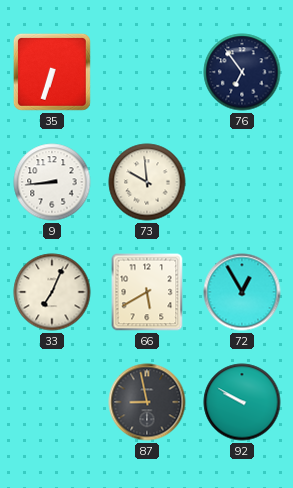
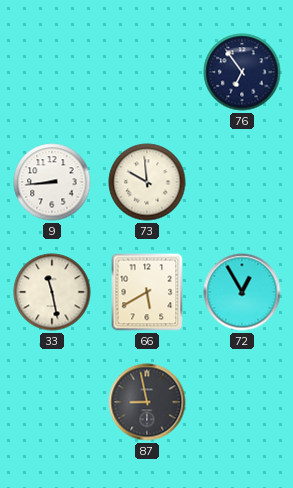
35: 6:33 -> none
33: 7:04 -> 11:28
92: 9:50 -> none
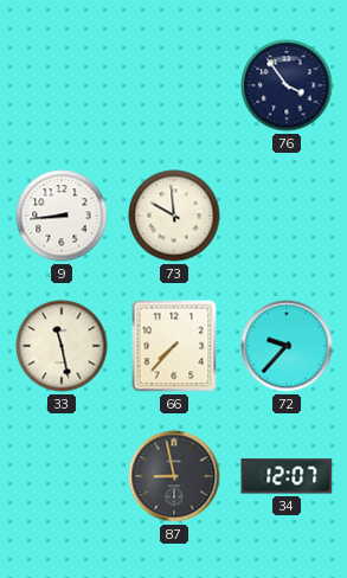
76: 6:54 -> 3:54
66: 5:40 -> 7:37
72: 12:55 -> 9:37
34: none -> 12:07
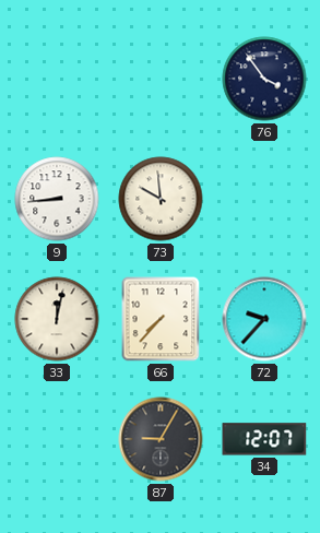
33: 11:28 -> 12:02
87: 8:58 -> 9:05
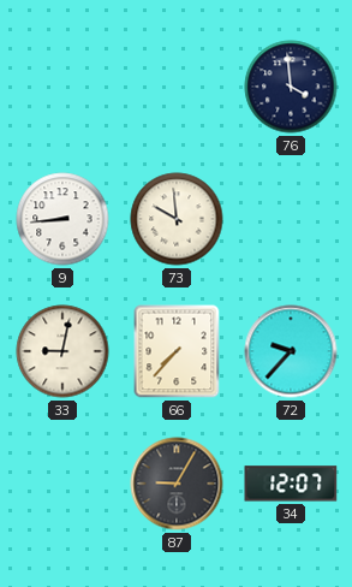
76: 3:54 -> 3:59
33: 12:02 -> 9:02
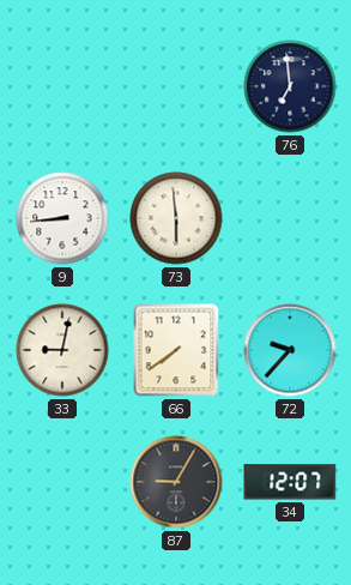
76: 3:59 -> 6:59
73: 9:59 -> 5:59
66: 7:37 -> 7:39
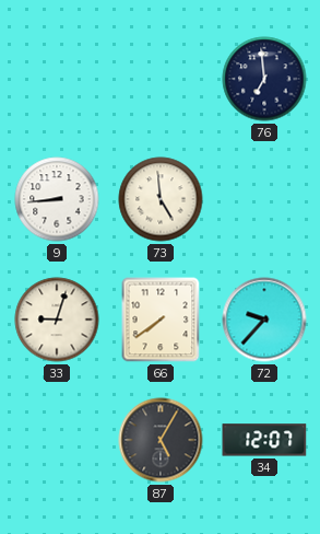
73: 5:59 -> 4:59
33: 9:02 -> 9:03
87: 9:05 -> 5:05
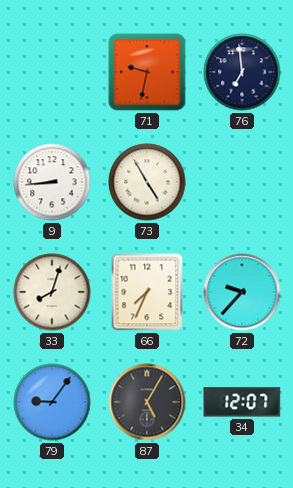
71: none -> 9:32
73: 4:59 -> 4:55
33: 9:03 -> 8:03
66: 7:39 -> 7:34
79: none -> 9:06
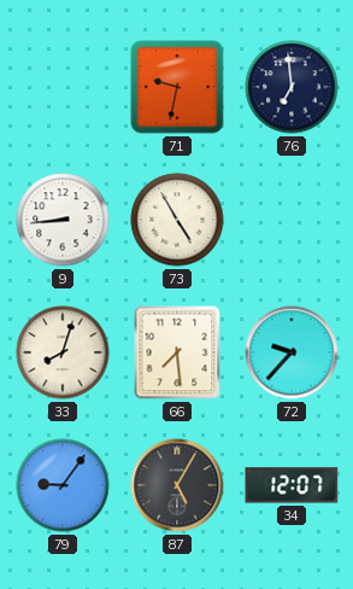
66: 7:34 -> 7:29
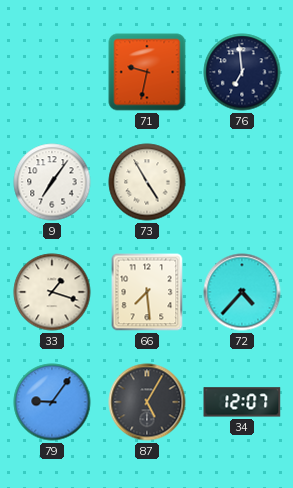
9: 8:44 -> 7:06
33: 8:03 -> 1:18
72: 9:37 -> 4:37
